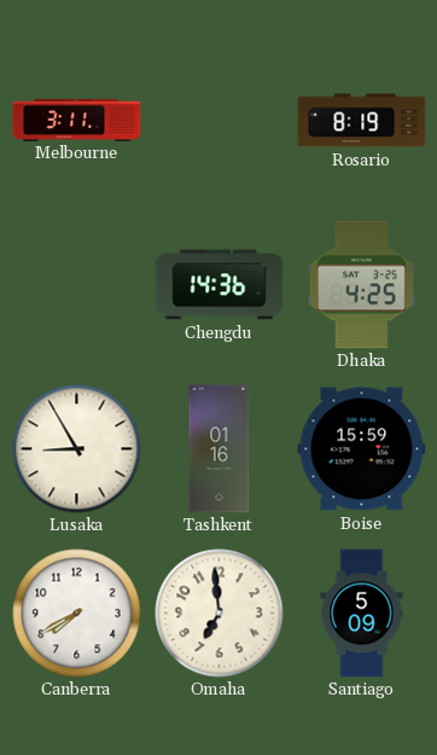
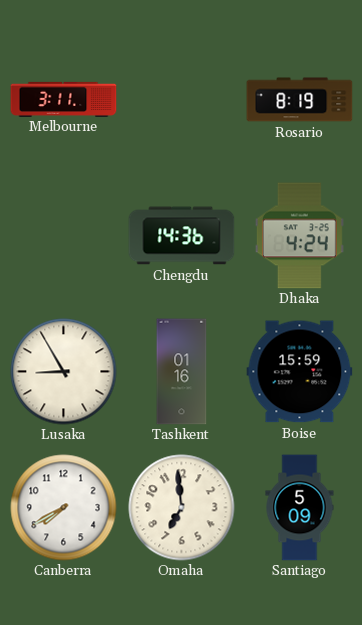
Dhaka: 4:25 -> 4:24
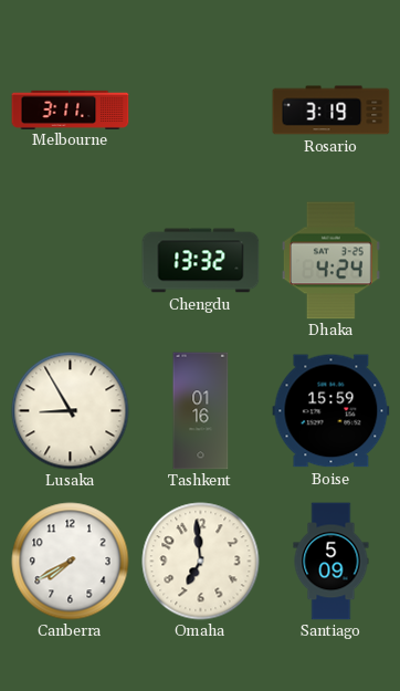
Rosario: 8:19 -> 3:19
Chengdu: 14:36 -> 13:32
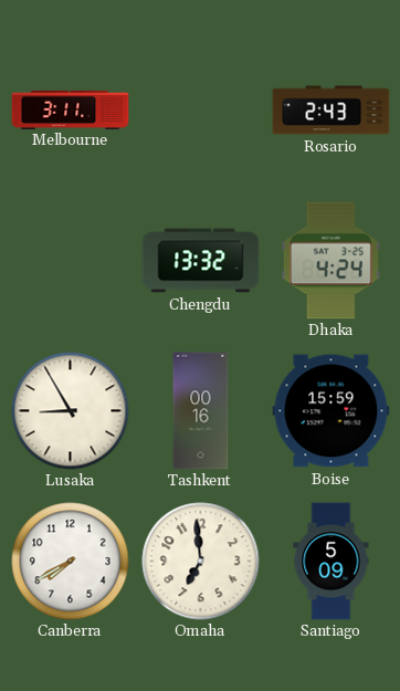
Rosario: 3:19 -> 2:43
Tashkent: 01:16 -> 00:16
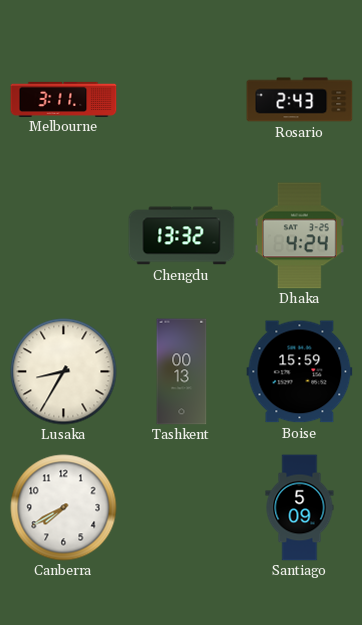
Lusaka: 8:55 -> 8:35
Tashkent: 00:16 -> 00:13
Omaha: 6:59 -> none
